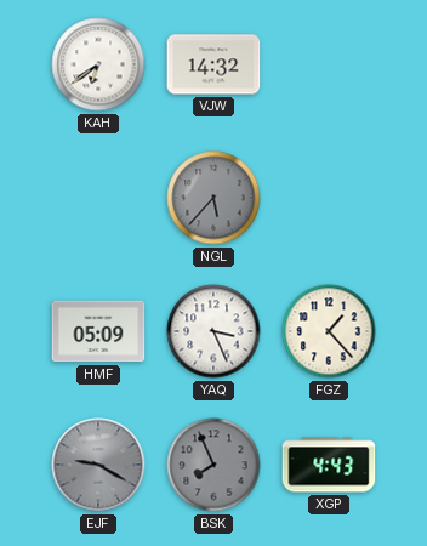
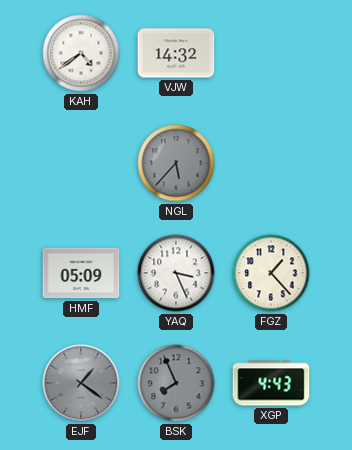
KAH: 6:39 -> 4:39
EJF: 9:20 -> 1:21
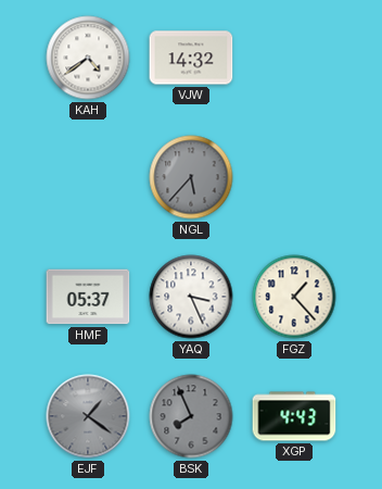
HMF: 05:09 -> 05:37
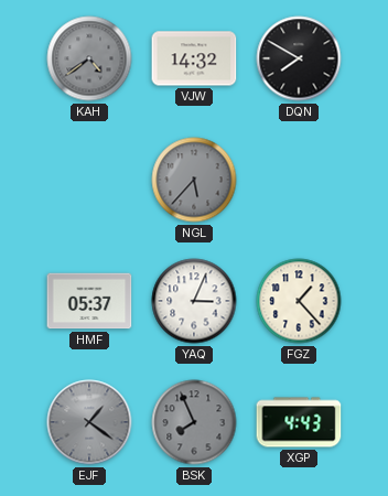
KAH dial: white -> grey
DQN: none -> 7:50
YAQ: 3:26 -> 3:04
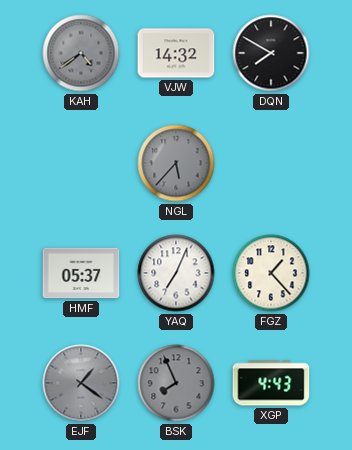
YAQ: 3:04 -> 7:04
